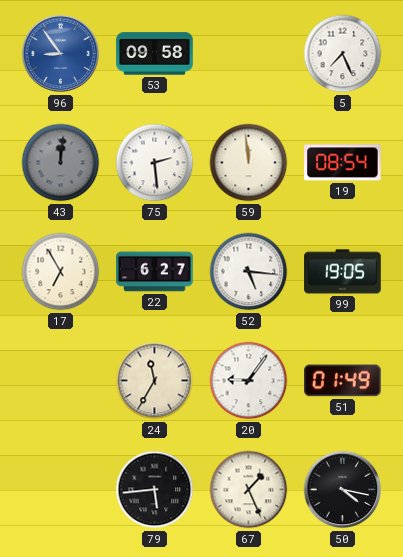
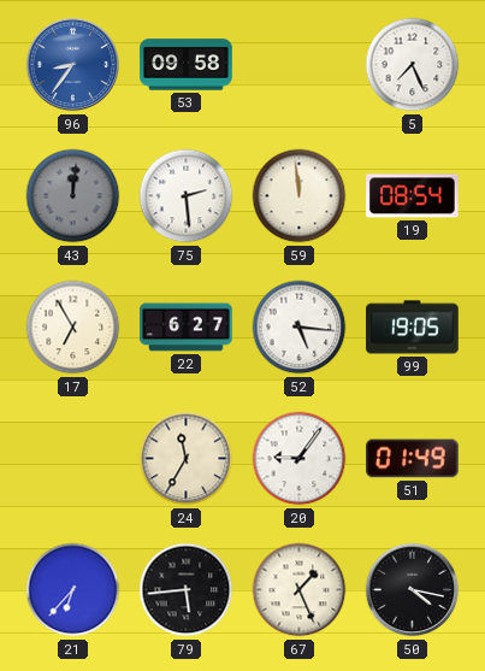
96: 8:54 -> 8:36
21: none -> 6:37
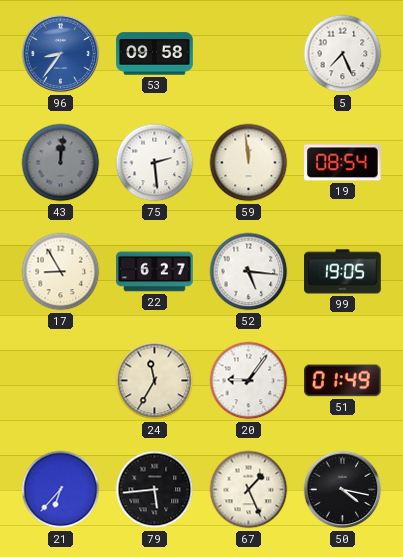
17: 6:55 -> 8:55
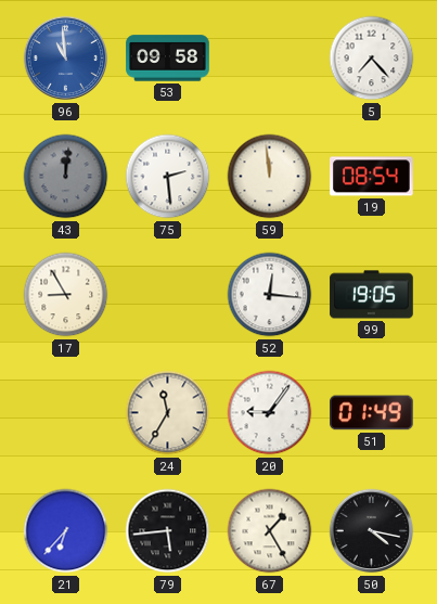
96: 8:36 -> 10:59
5: 7:26 -> 7:23
22: 6:27 -> none
52: 5:16 -> 12:16
67: 1:26 -> 1:25
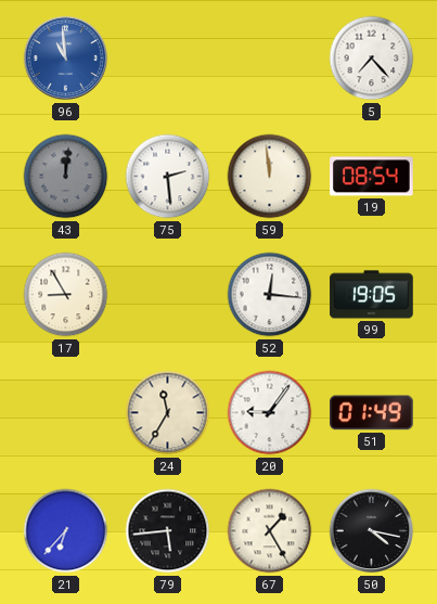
53: 09:58 -> none
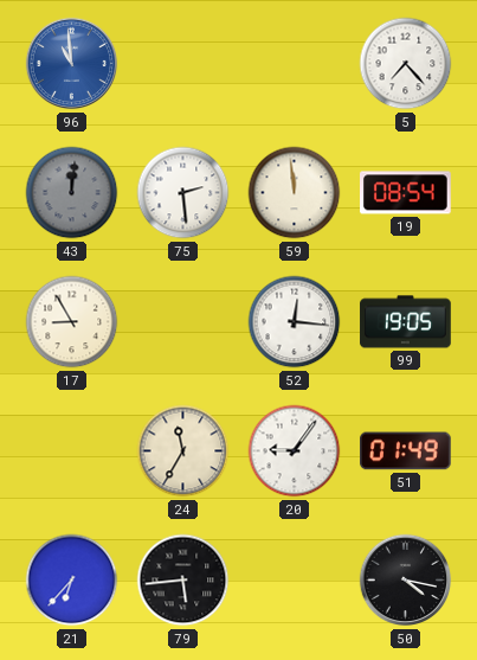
67: 1:25 -> none
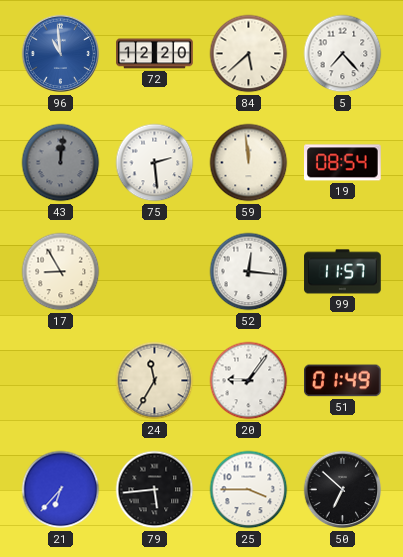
72: none -> 12:20
84: none -> 5:38
99: 19:05 -> 11:57
25: none -> 3:45
50: 4:17 -> 6:52
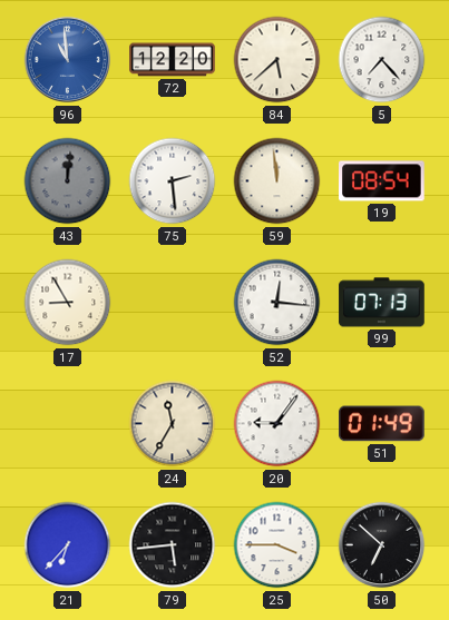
99: 11:57 -> 07:13
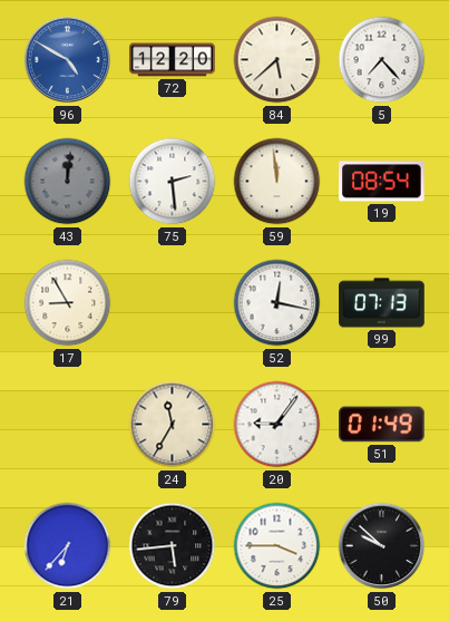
96: 10:59 -> 4:50
52: 12:16 -> 12:17
50: 6:52 -> 9:52
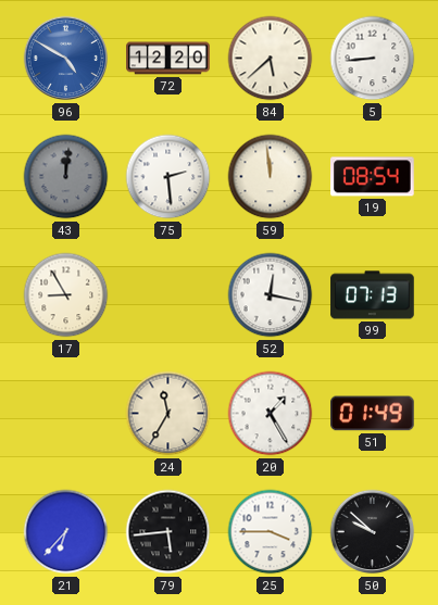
5: 7:23 -> 8:44
20: 9:06 -> 1:25
